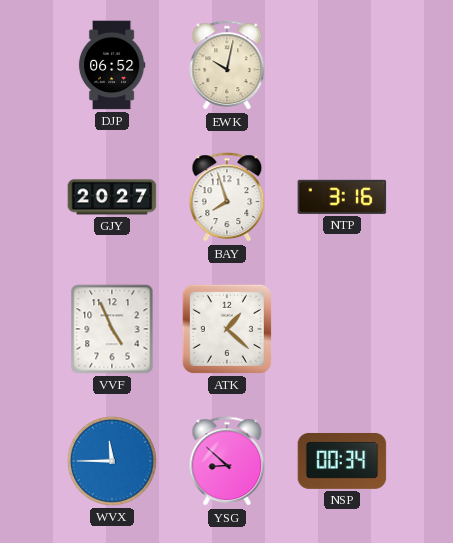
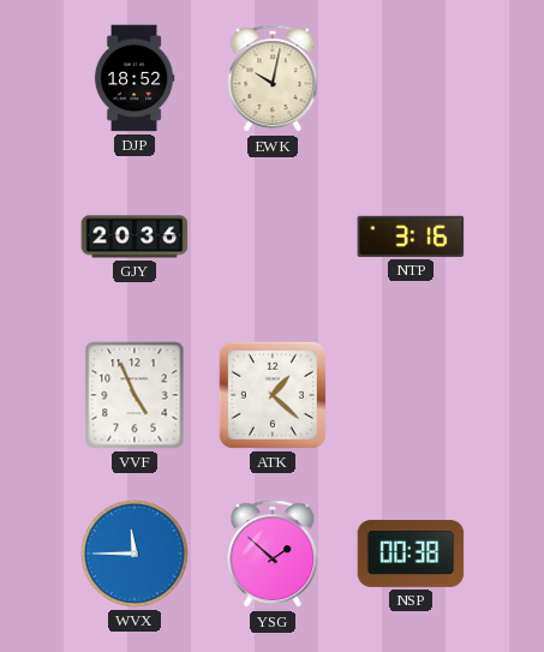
DJP: 06:52 -> 18:52
GJY: 20:27 -> 20:36
BAY: 7:57 -> none
YSG: 8:52 -> 1:52
NSP: 00:34 -> 00:38
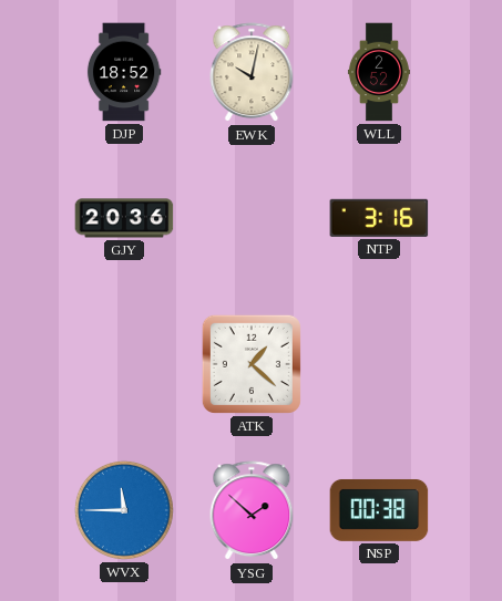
WLL: none -> 2:52
VVF: 4:56 -> none
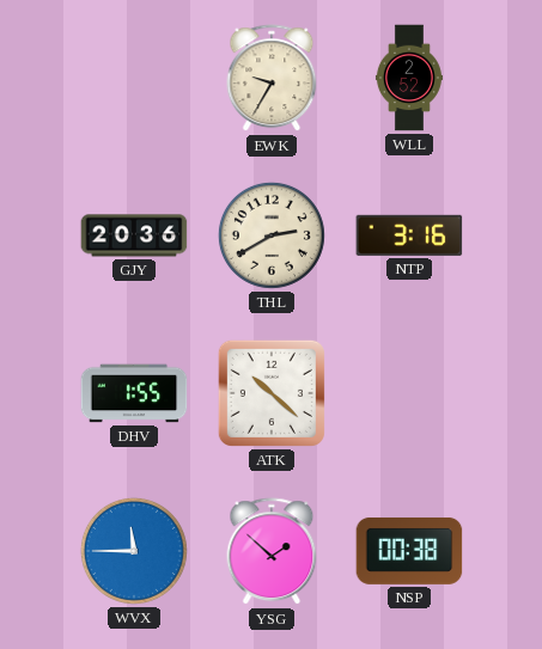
DJP: 18:52 -> none
EWK: 10:02 -> 9:35
THL: none -> 2:40
DHV: none -> 1:55
ATK: 1:22 -> 10:22
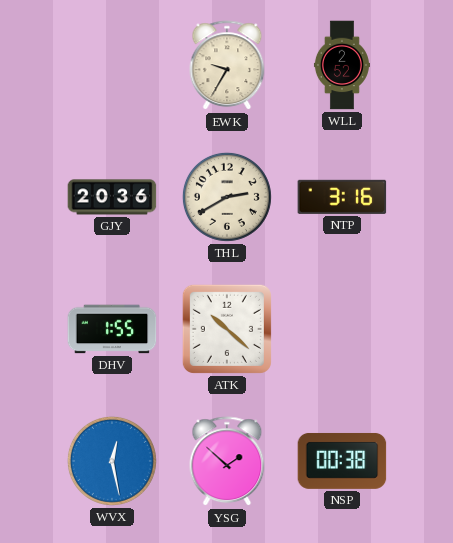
WVX: 11:45 -> 12:28
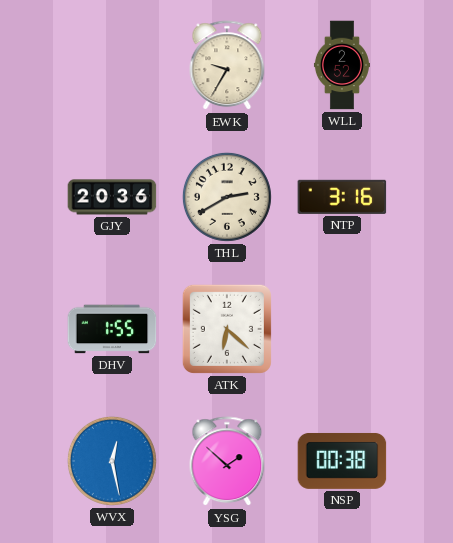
ATK: 10:22 -> 6:22
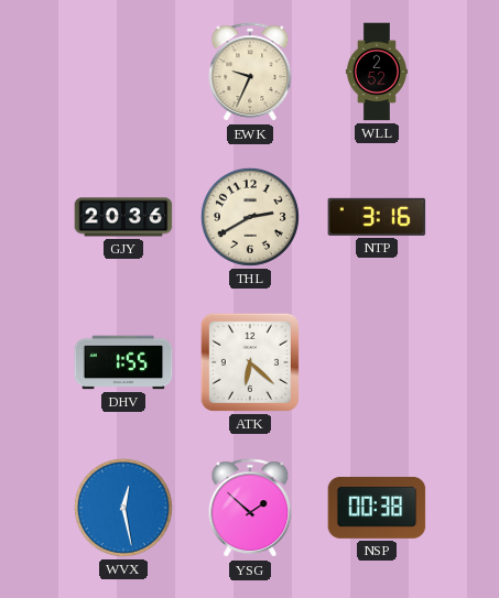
EWK: 9:35 -> 9:34
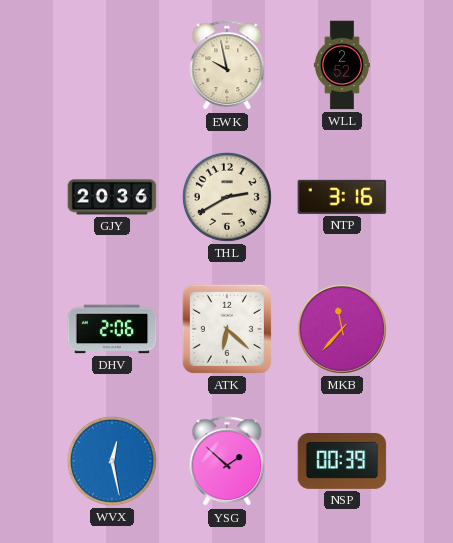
EWK: 9:34 -> 9:58
DHV: 1:55 -> 2:06
MKB: none -> 11:37
NSP: 00:38 -> 00:39
